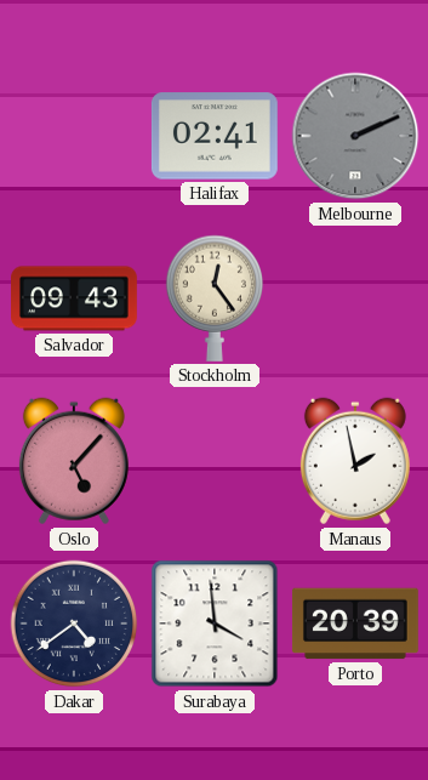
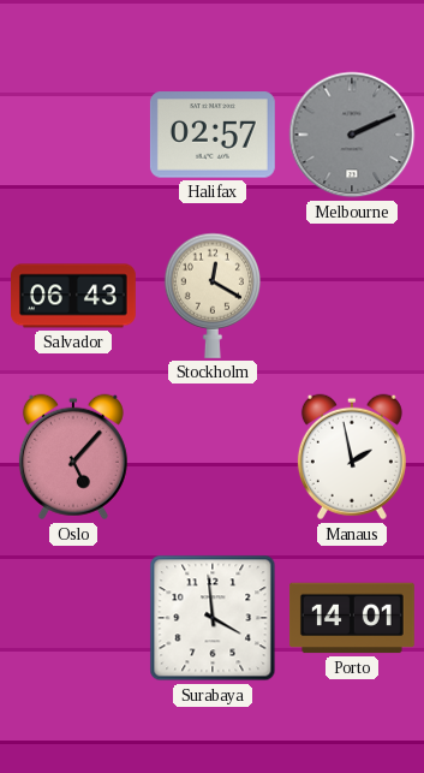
Halifax: 02:41 -> 02:57
Salvador: 09:43 -> 06:43
Stockholm: 12:24 -> 12:20
Dakar: 4:39 -> none
Porto: 20:39 -> 14:01
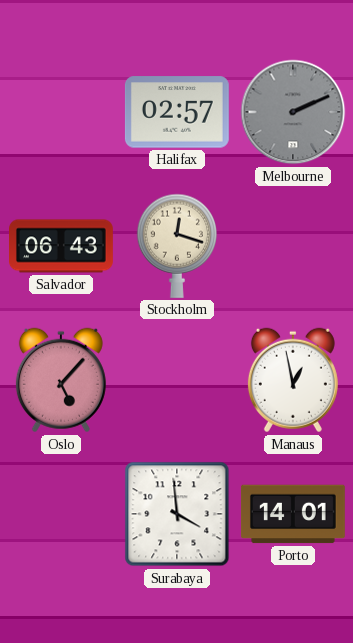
Stockholm: 12:20 -> 12:18
Manaus: 1:58 -> 12:58
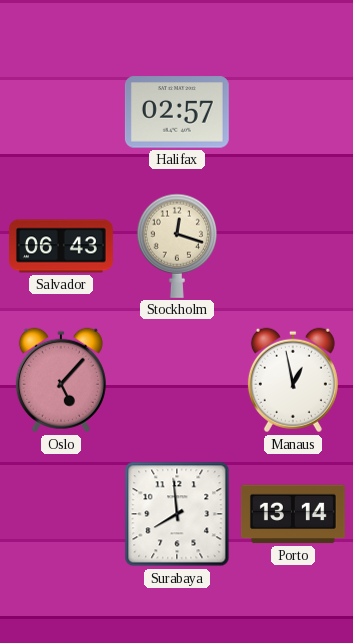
Melbourne: 2:11 -> none
Surabaya: 3:59 -> 7:59
Porto: 14:01 -> 13:14
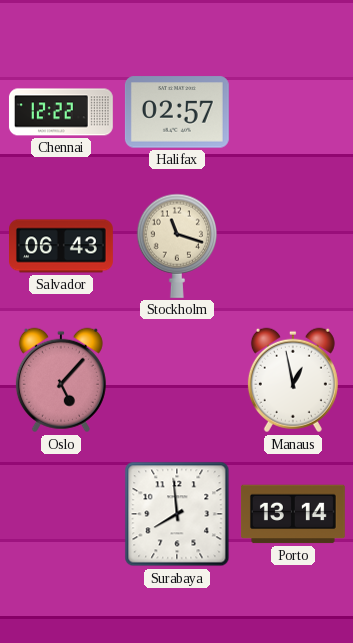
Chennai: none -> 12:22
Stockholm: 12:18 -> 11:18
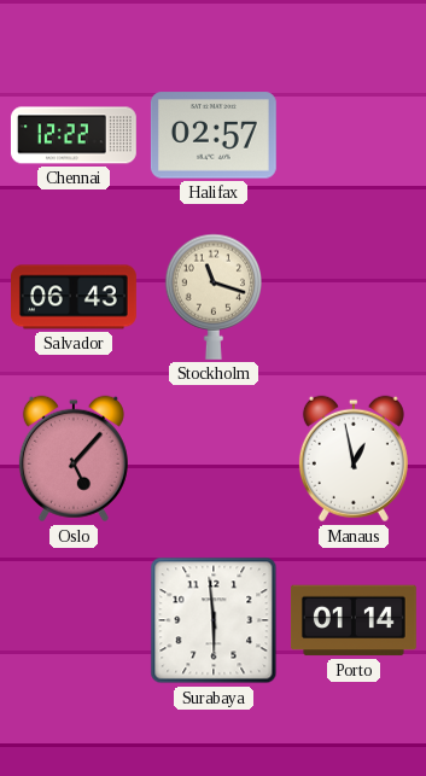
Surabaya: 7:59 -> 5:59
Porto: 13:14 -> 01:14
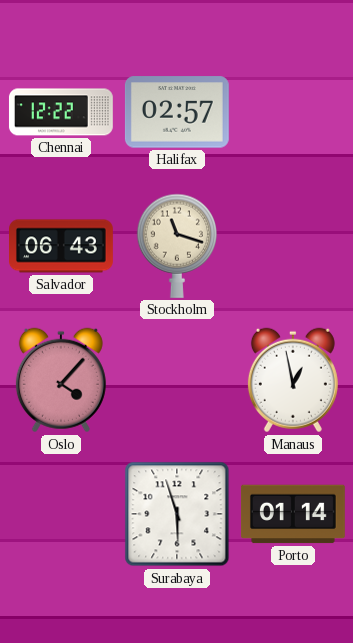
Oslo: 5:07 -> 4:07
Surabaya: 5:59 -> 5:57
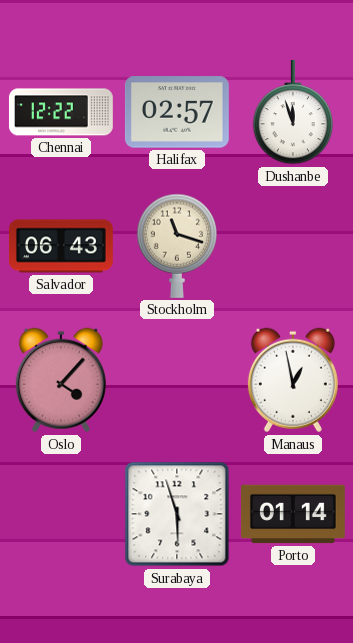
Dushanbe: none -> 11:57
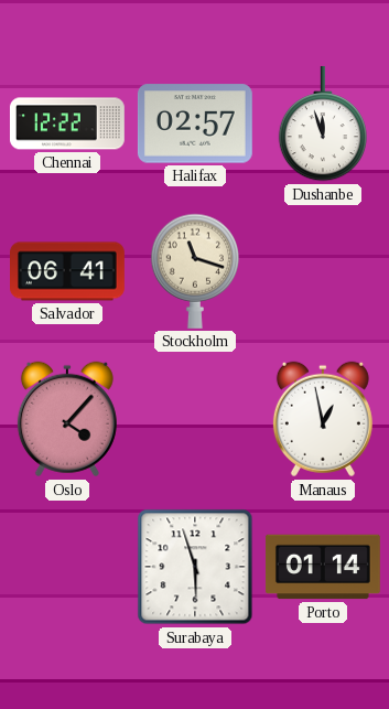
Salvador: 06:43 -> 06:41
